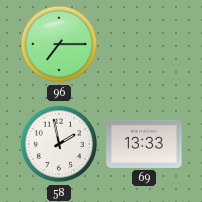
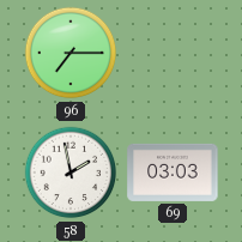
69: 13:33 -> 03:03
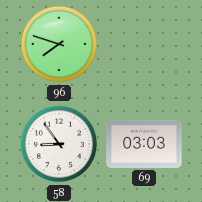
96: 7:15 -> 7:48
58: 1:58 -> 8:54
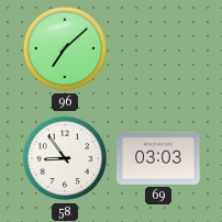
96: 7:48 -> 7:08
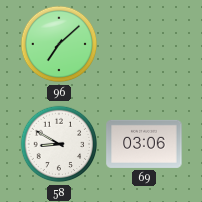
58: 8:54 -> 8:50
69: 03:03 -> 03:06
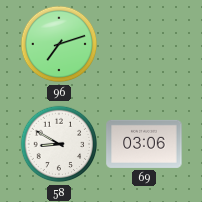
96: 7:08 -> 7:12
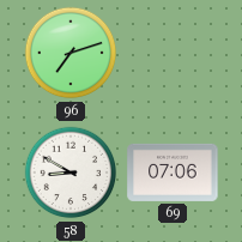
69: 03:06 -> 07:06
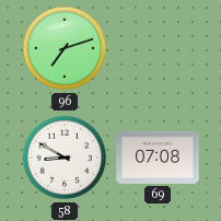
69: 07:06 -> 07:08
